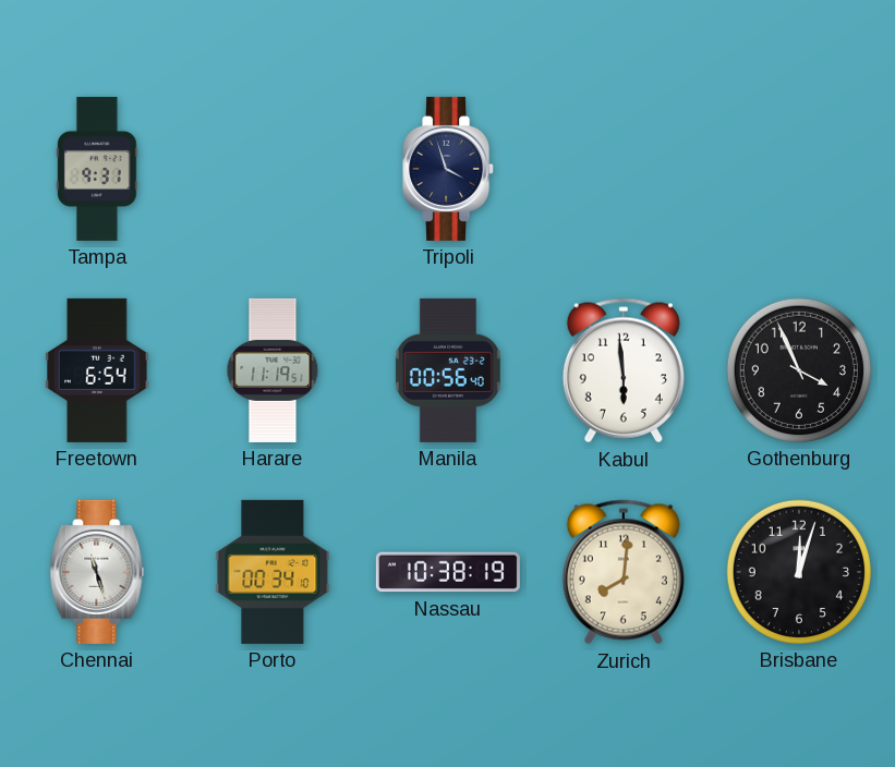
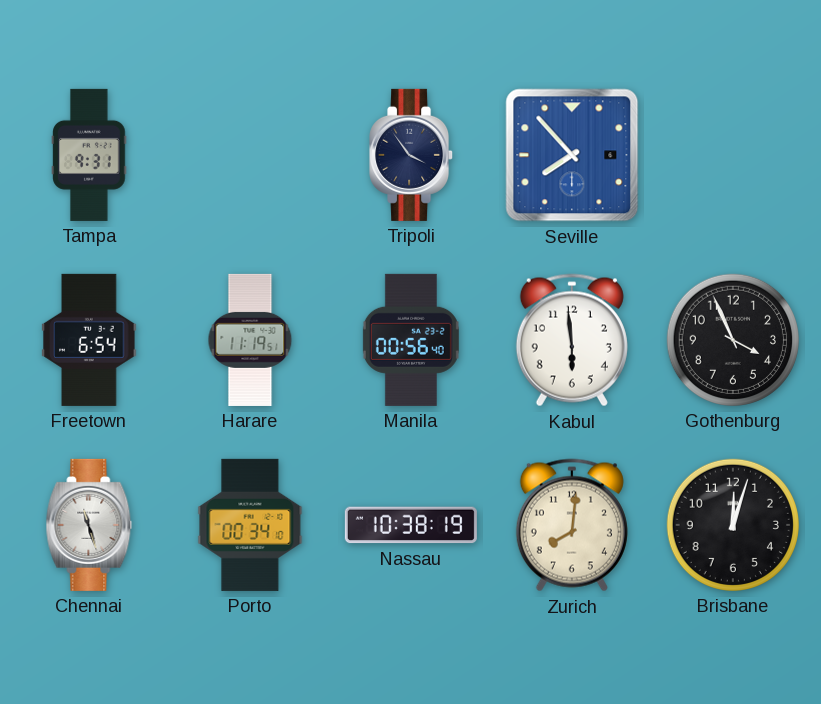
Tripoli: 3:57 -> 3:54
Seville: none -> 7:53
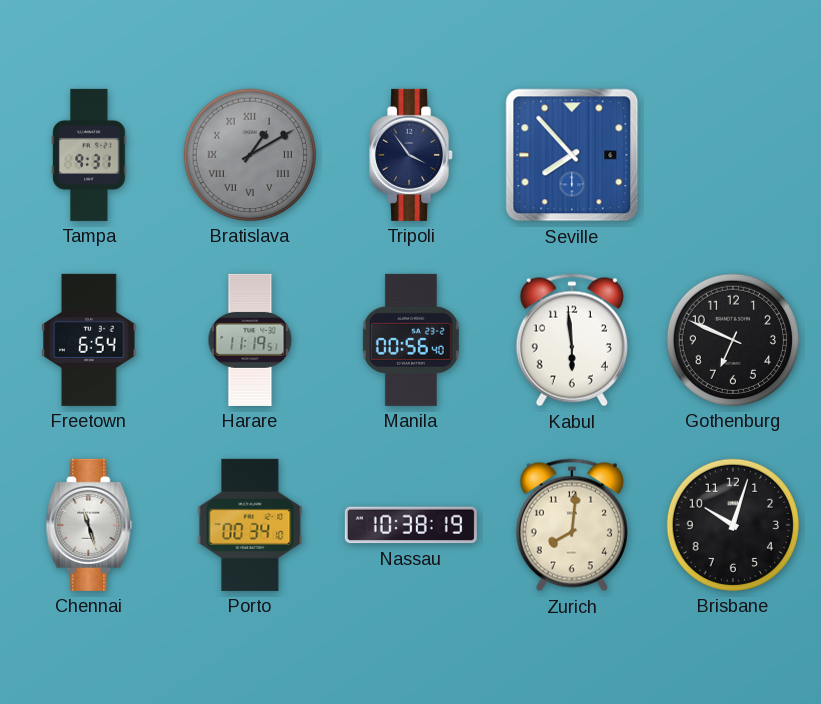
Bratislava: none -> 1:10
Gothenburg: 3:56 -> 6:49
Brisbane: 12:03 -> 10:03
